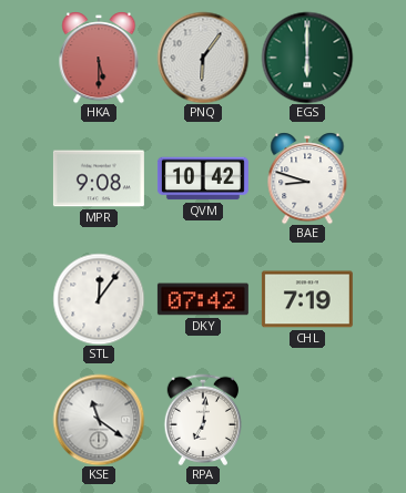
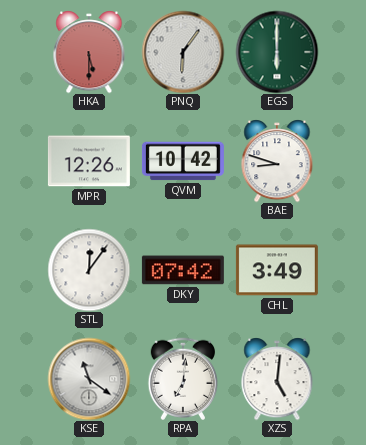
MPR: 9:08 -> 12:26
CHL: 7:19 -> 3:49
XZS: none -> 5:01
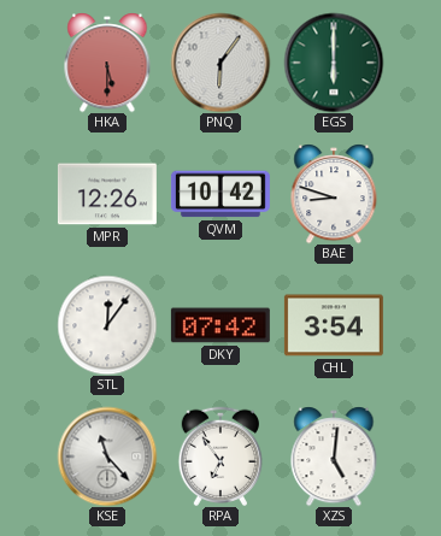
CHL: 3:49 -> 3:54
KSE: 11:21 -> 11:23
RPA: 7:01 -> 6:54
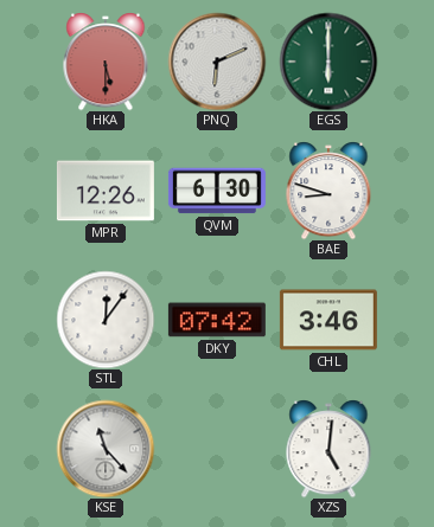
PNQ: 6:06 -> 6:11
QVM: 10:42 -> 6:30
CHL: 3:54 -> 3:46
RPA: 6:54 -> none
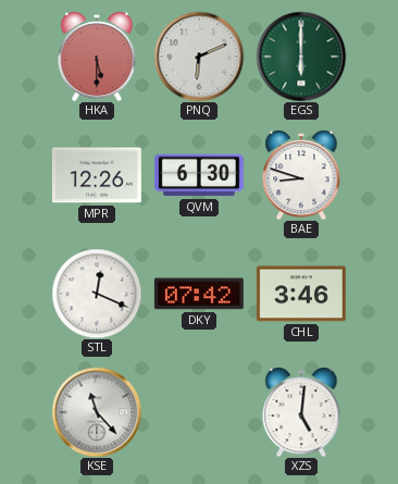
STL: 12:06 -> 12:19
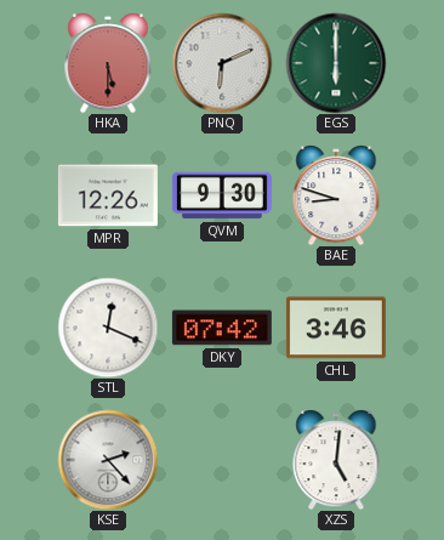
QVM: 6:30 -> 9:30
KSE: 11:23 -> 2:23
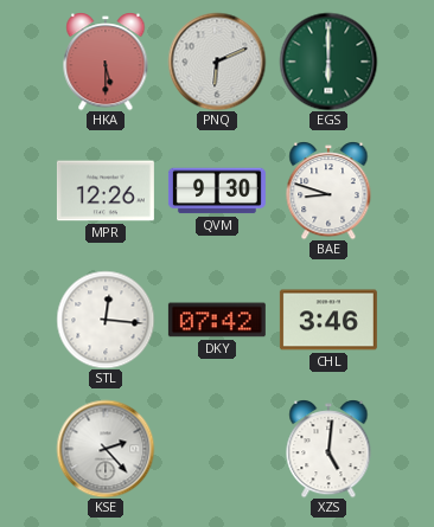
STL: 12:19 -> 12:16
